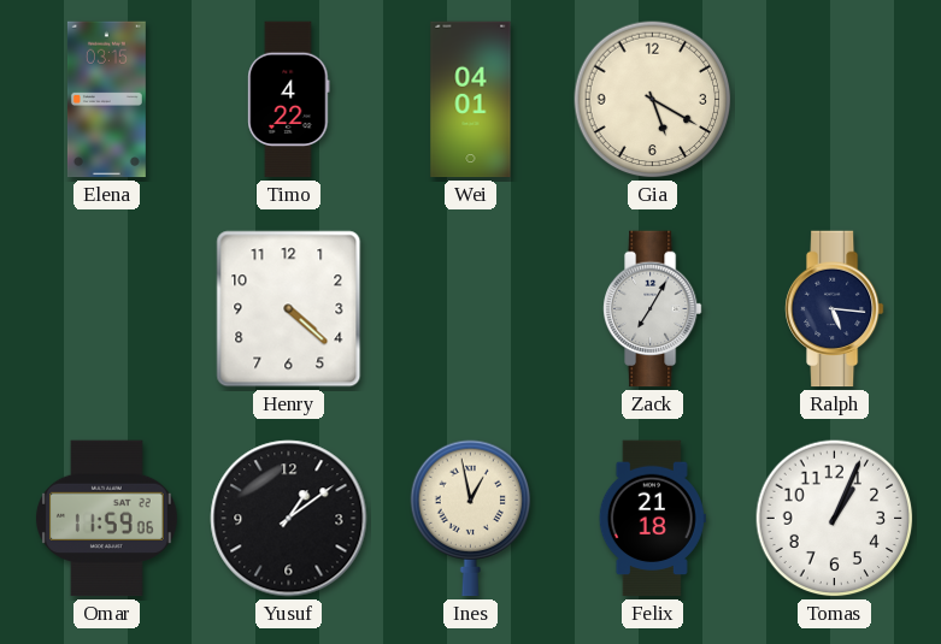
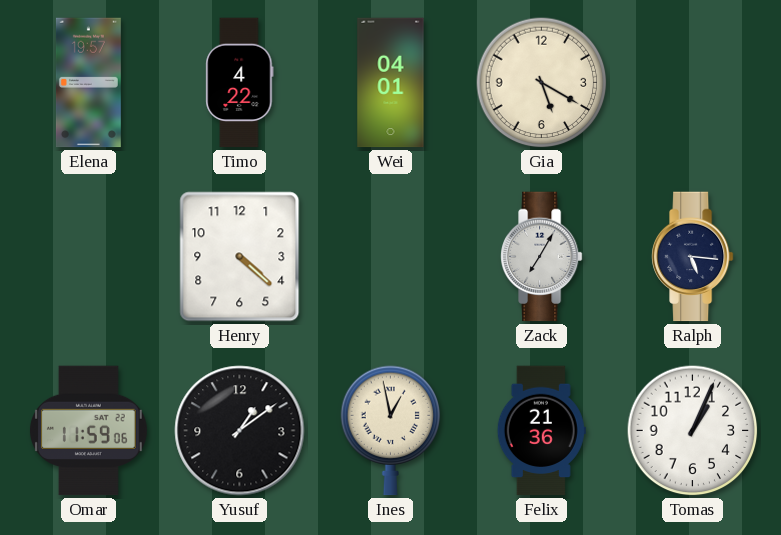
Elena: 03:15 -> 19:57
Felix: 21:18 -> 21:36
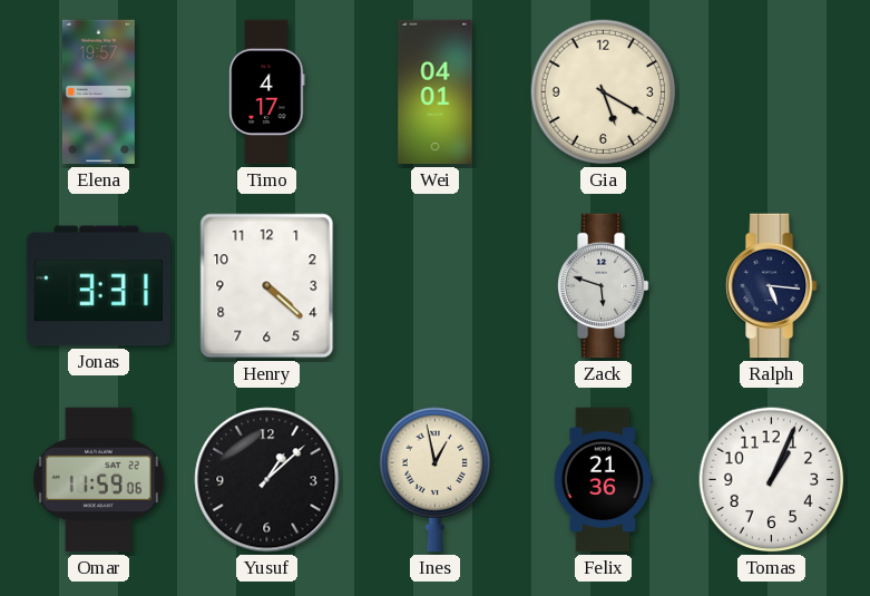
Timo: 4:22 -> 4:17
Jonas: none -> 3:31
Zack: 7:05 -> 5:48
Yusuf: 1:09 -> 1:08
